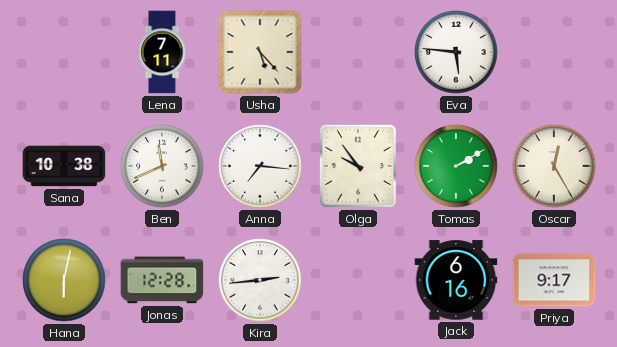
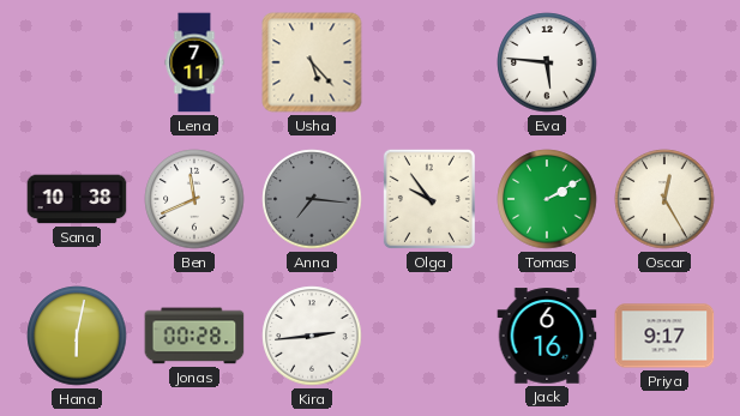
Anna dial: white -> grey
Jonas: 12:28 -> 00:28
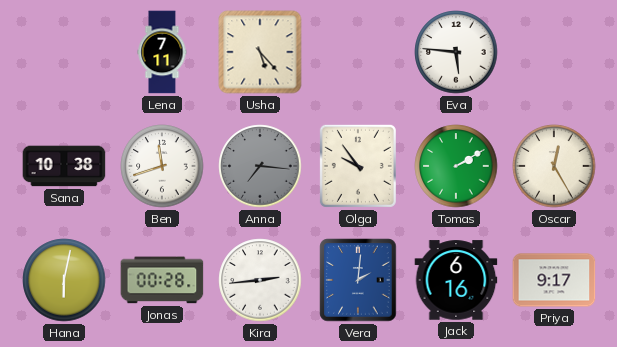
Ben: 11:41 -> 11:42
Vera: none -> 2:01
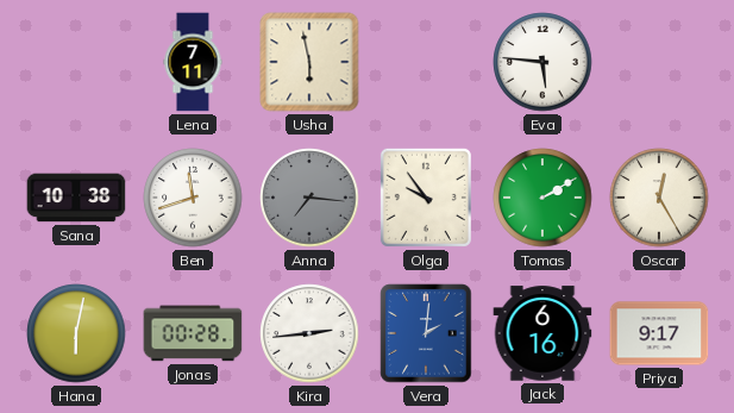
Usha: 5:23 -> 5:58
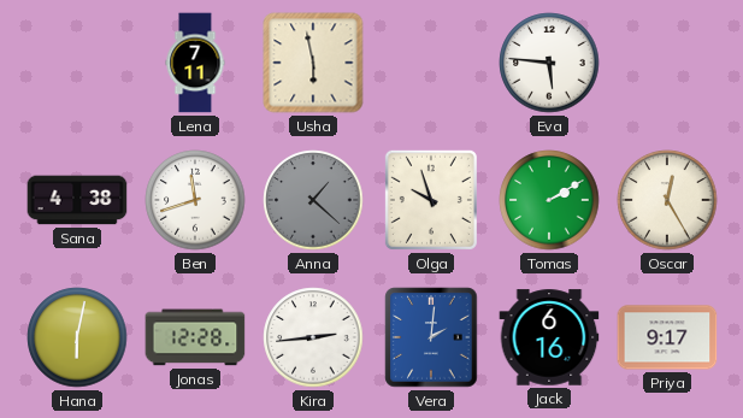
Sana: 10:38 -> 4:38
Anna: 7:16 -> 1:22
Olga: 9:54 -> 9:57
Jonas: 00:28 -> 12:28
